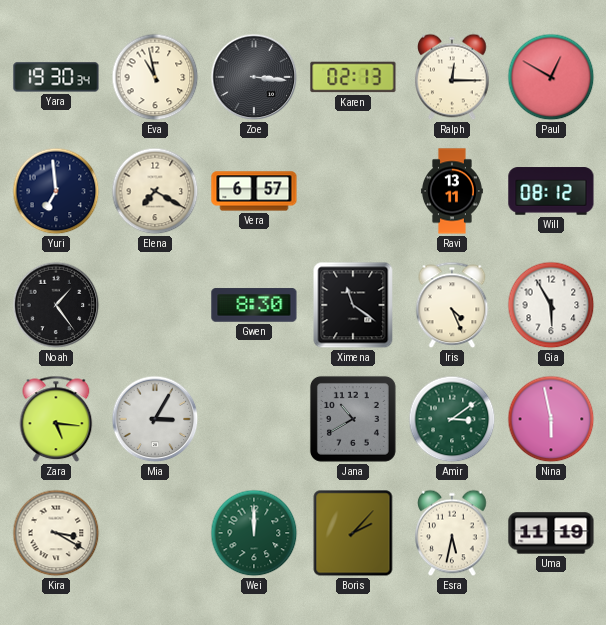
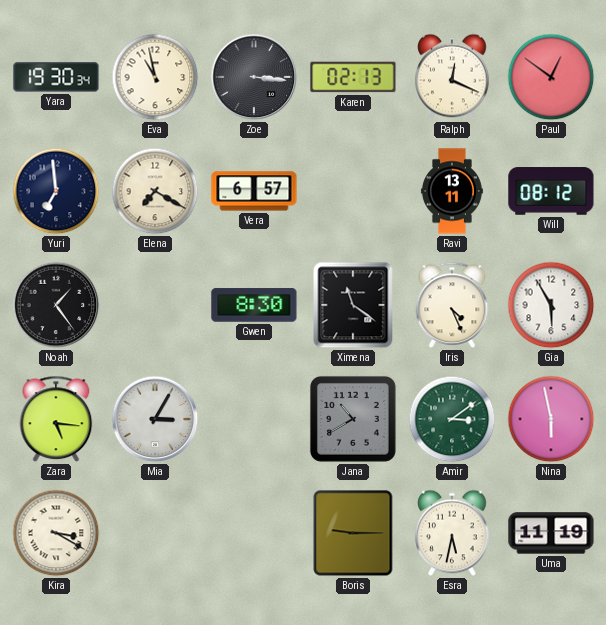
Ralph: 12:15 -> 12:19
Paul: 12:50 -> 12:51
Wei: 12:00 -> none
Boris: 2:07 -> 9:15
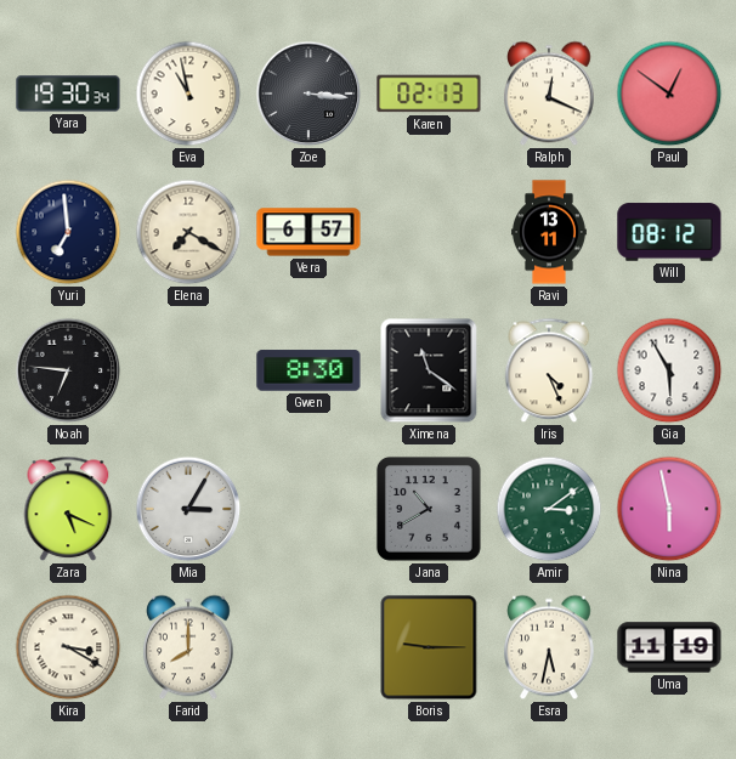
Noah: 1:24 -> 6:46
Zara: 5:16 -> 5:19
Farid: none -> 8:00
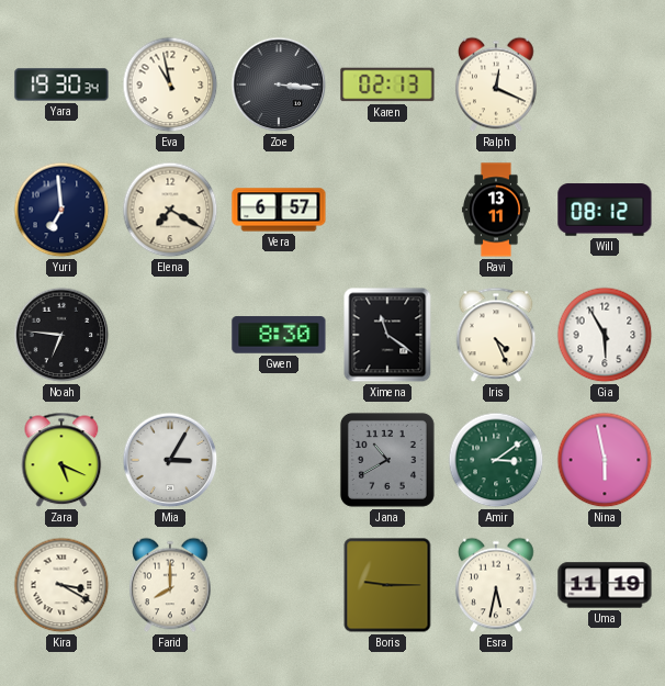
Paul: 12:51 -> none
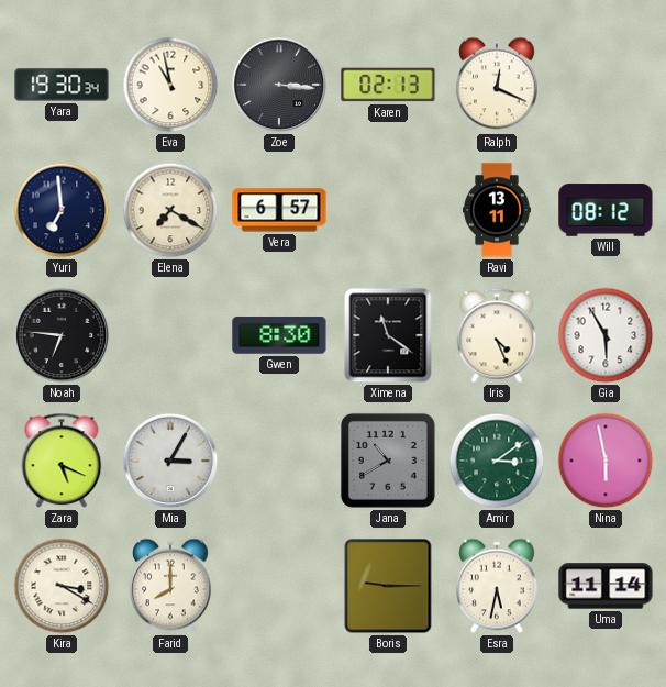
Uma: 11:19 -> 11:14
